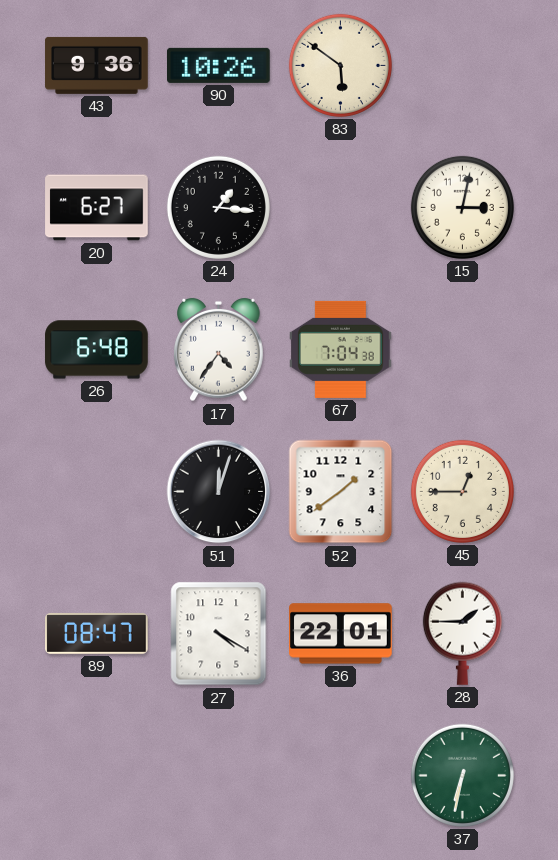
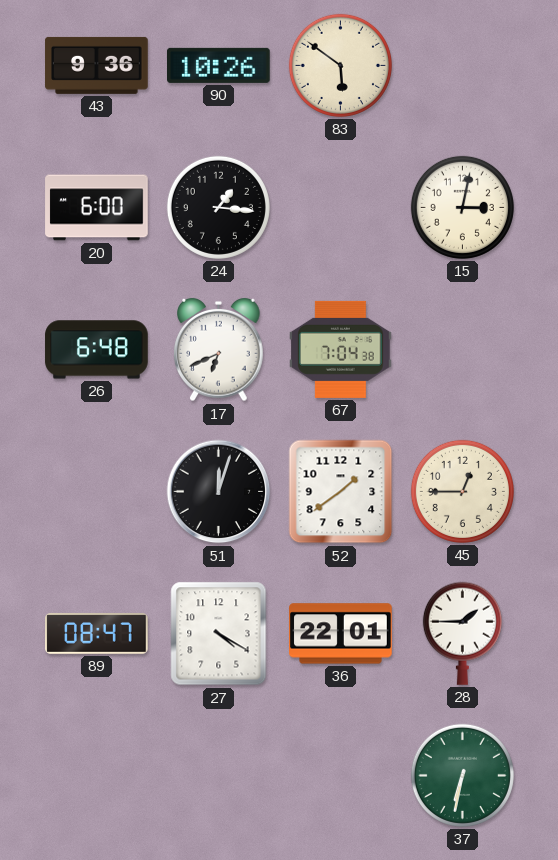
20: 6:27 -> 6:00
17: 4:36 -> 6:41
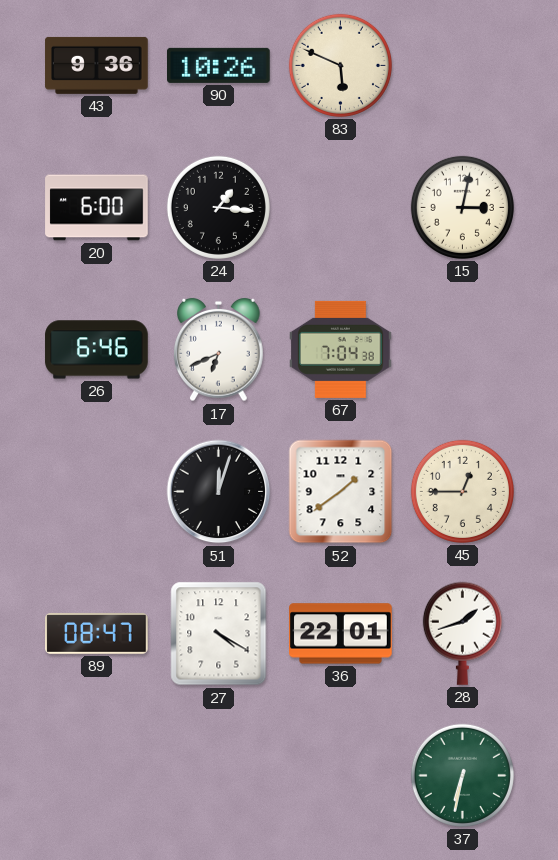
83: 5:51 -> 5:49
26: 6:48 -> 6:46
28: 1:45 -> 1:42
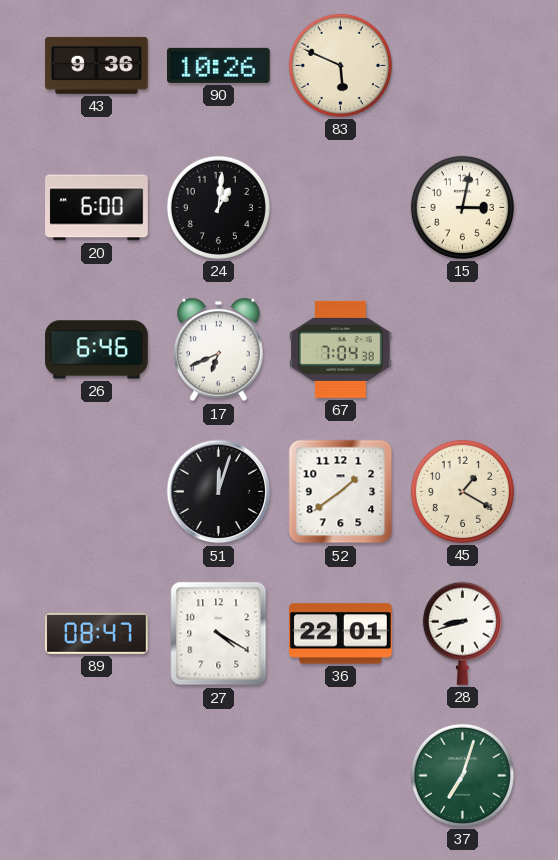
24: 1:16 -> 1:01
45: 12:45 -> 1:20
28: 1:42 -> 8:42
37: 6:32 -> 7:03
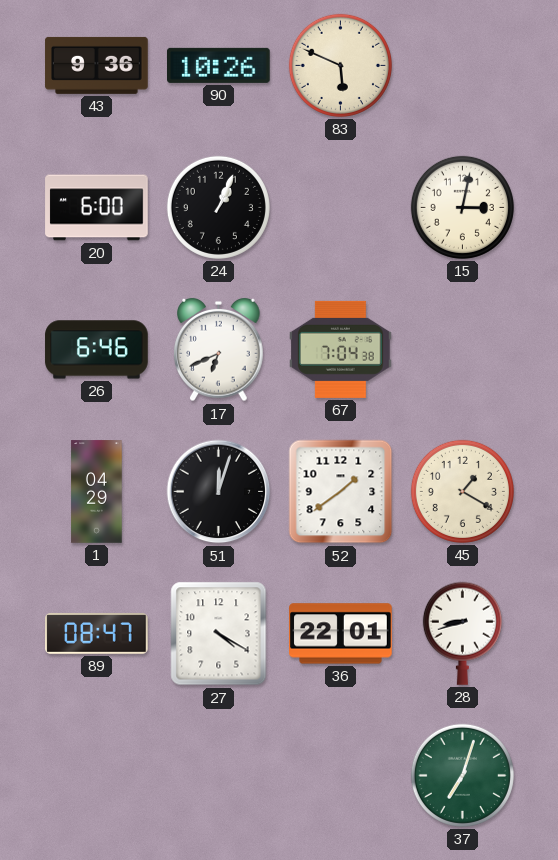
24: 1:01 -> 1:04
1: none -> 04:29
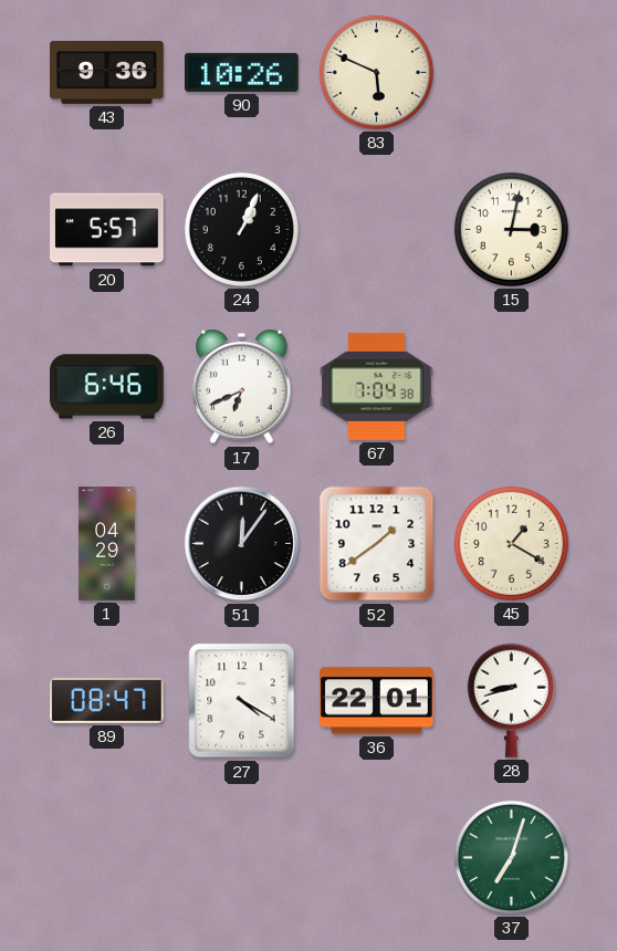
20: 6:00 -> 5:57
51: 12:03 -> 12:06
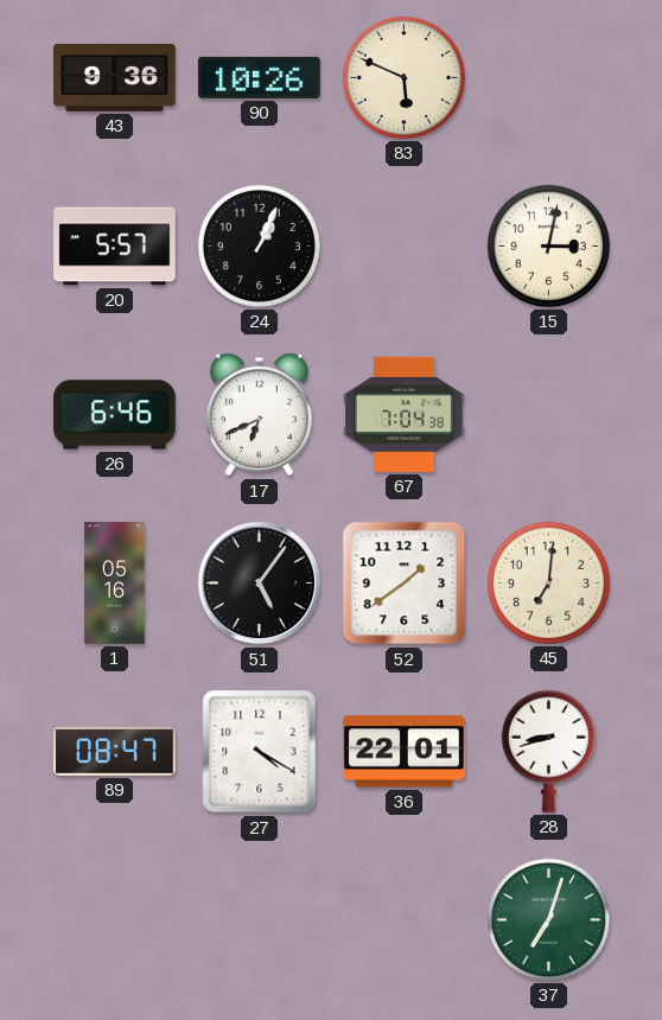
1: 04:29 -> 05:16
51: 12:06 -> 5:06
45: 1:20 -> 7:01
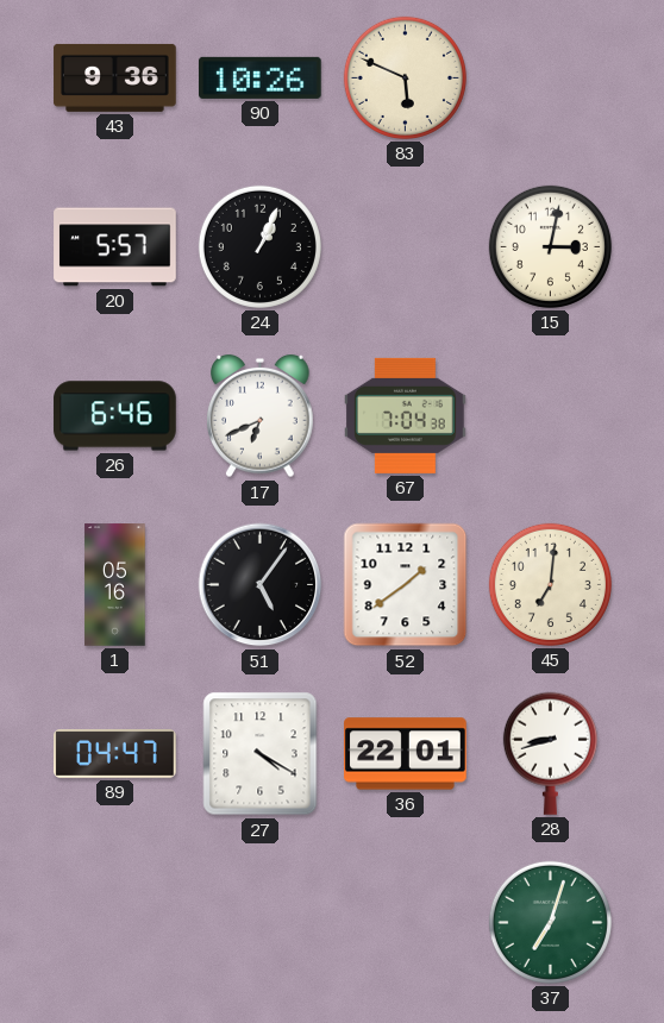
89: 08:47 -> 04:47
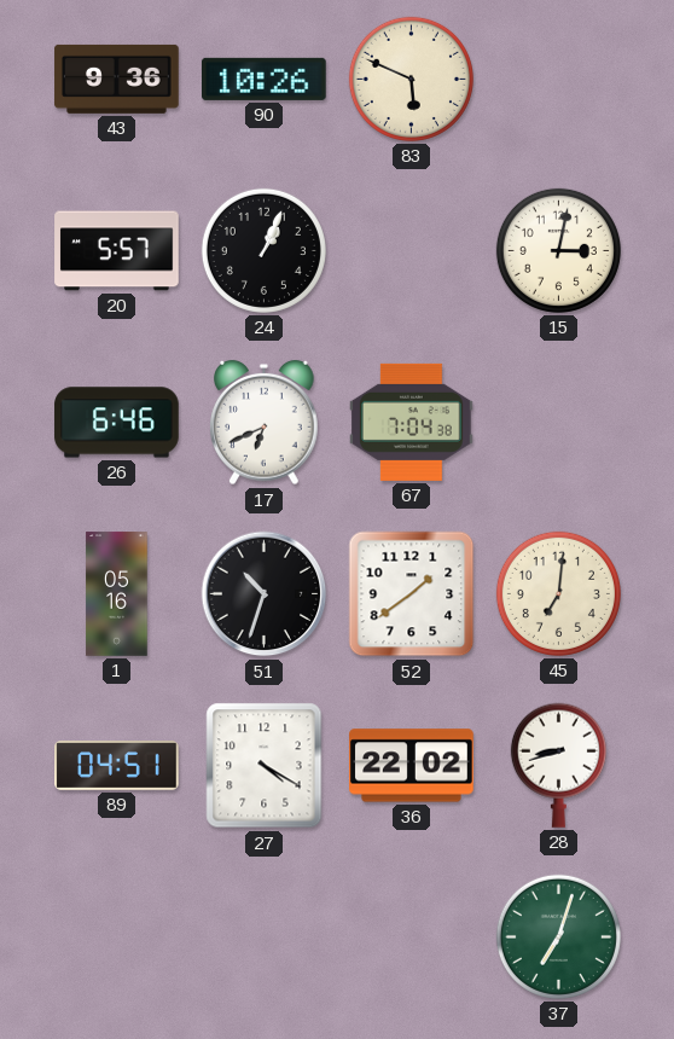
51: 5:06 -> 10:33
89: 04:47 -> 04:51
36: 22:01 -> 22:02
